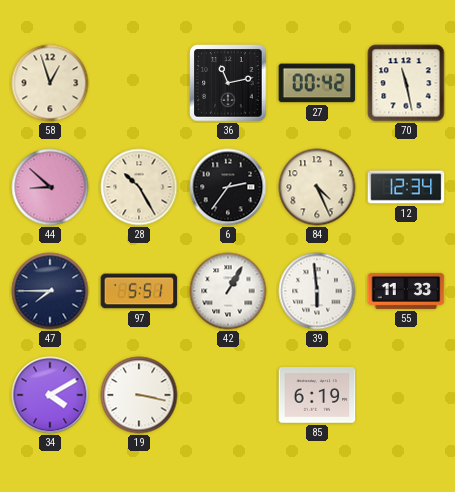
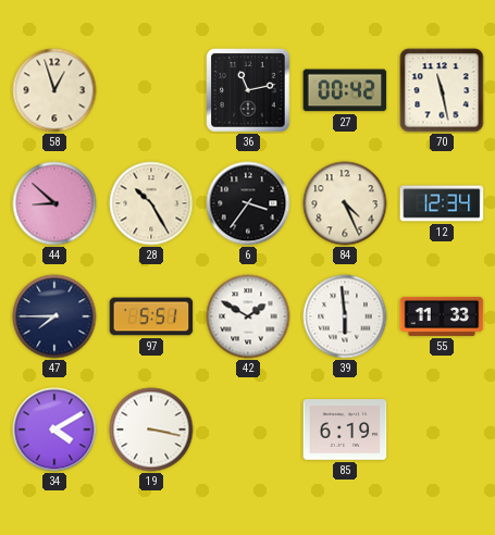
6: 2:36 -> 3:36
42: 1:05 -> 1:50
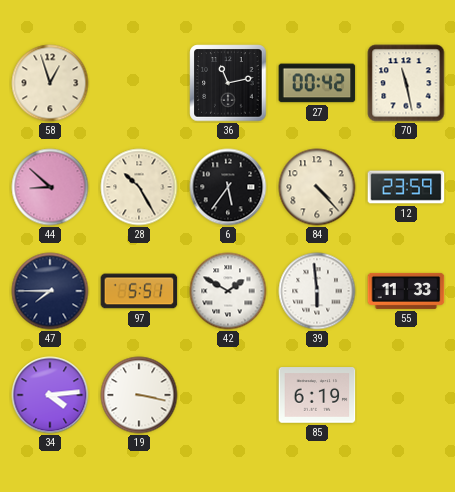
6: 3:36 -> 5:36
84: 4:26 -> 4:23
12: 12:34 -> 23:59
34: 4:10 -> 4:14
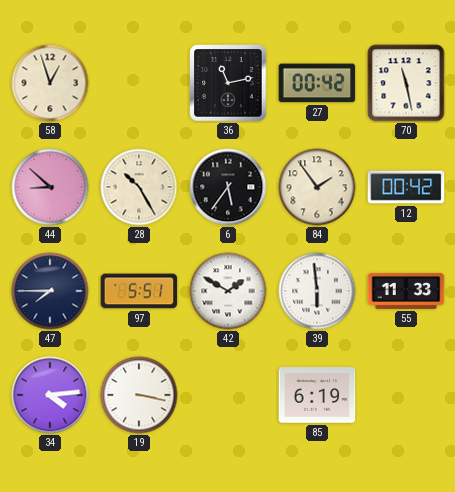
84: 4:23 -> 1:54
12: 23:59 -> 00:42
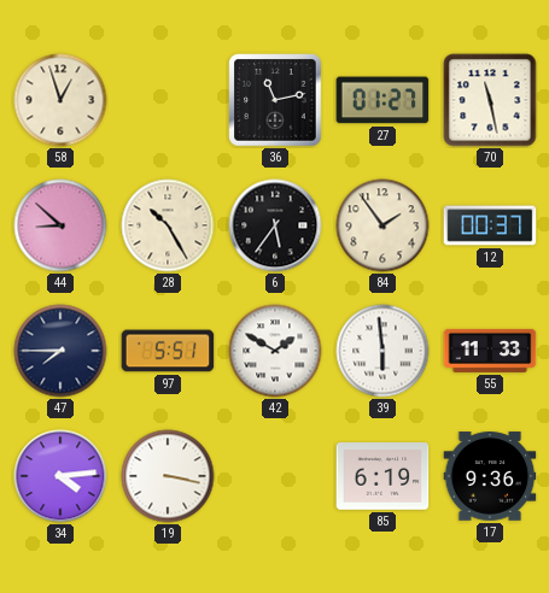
27: 00:42 -> 01:27
12: 00:42 -> 00:37
17: none -> 9:36
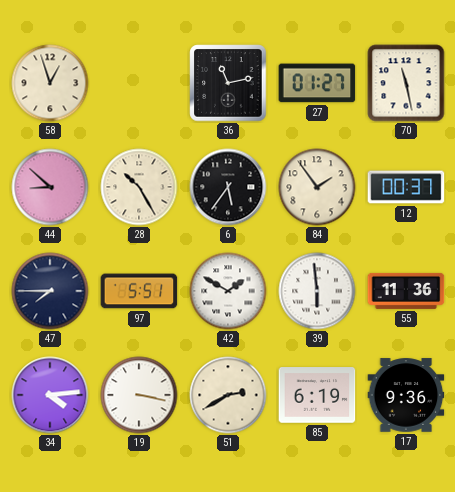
55: 11:33 -> 11:36
51: none -> 2:40
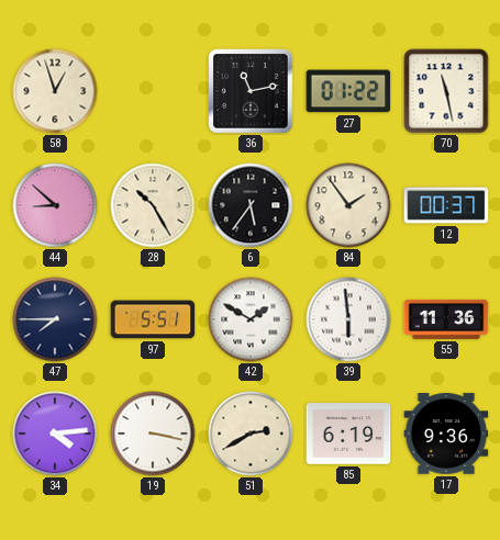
27: 01:27 -> 01:22
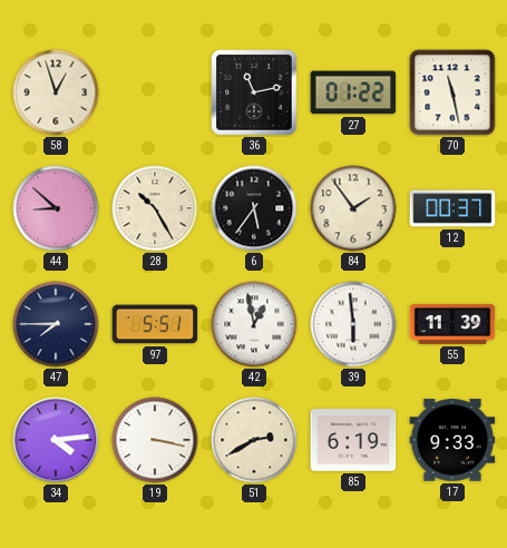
42: 1:50 -> 12:58
55: 11:36 -> 11:39
17: 9:36 -> 9:33
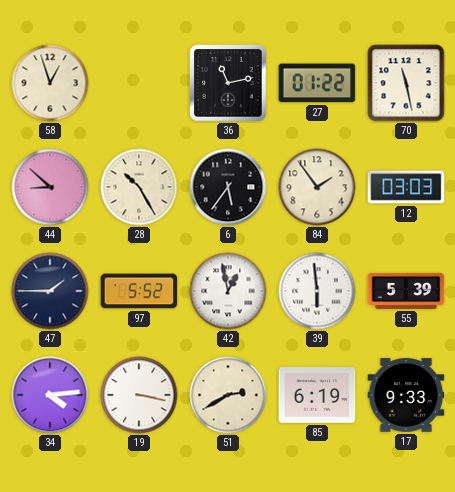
12: 00:37 -> 03:03
47: 7:45 -> 1:45
97: 5:51 -> 5:52
55: 11:39 -> 5:39
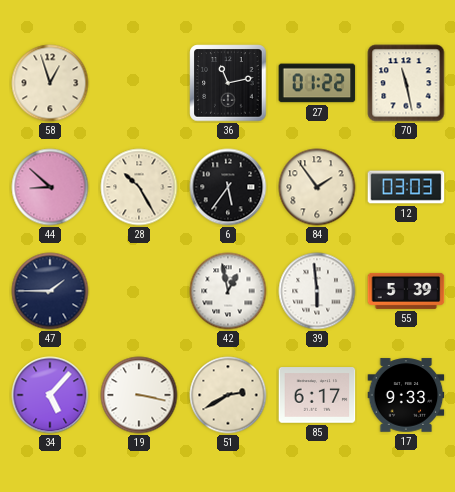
97: 5:52 -> none
34: 4:14 -> 5:07
85: 6:19 -> 6:17
